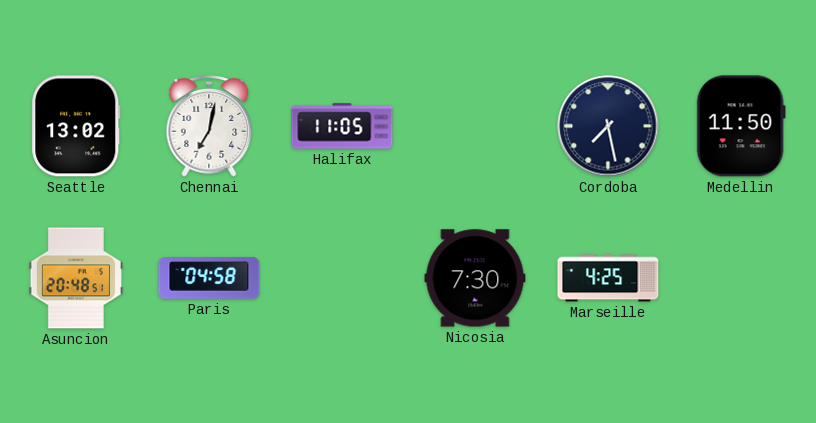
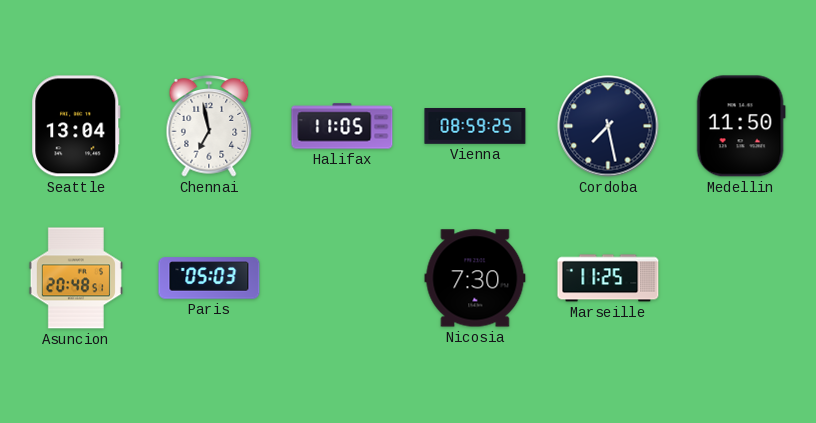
Seattle: 13:02 -> 13:04
Chennai: 7:02 -> 6:58
Vienna: none -> 08:59
Paris: 04:58 -> 05:03
Marseille: 4:25 -> 11:25
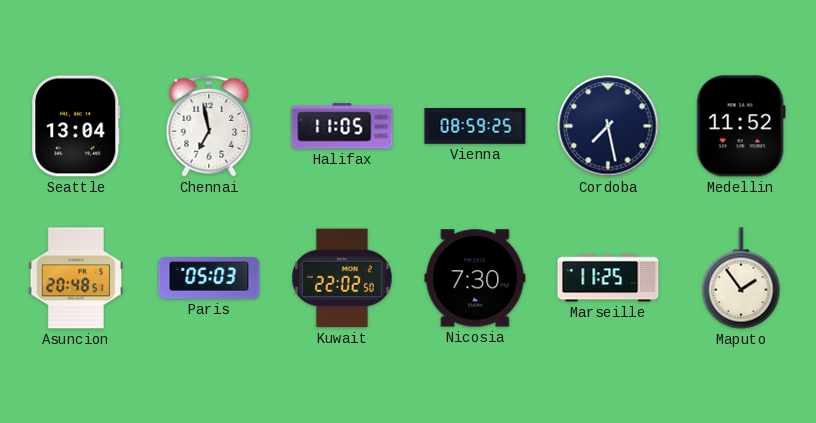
Medellin: 11:50 -> 11:52
Kuwait: none -> 22:02
Maputo: none -> 1:54
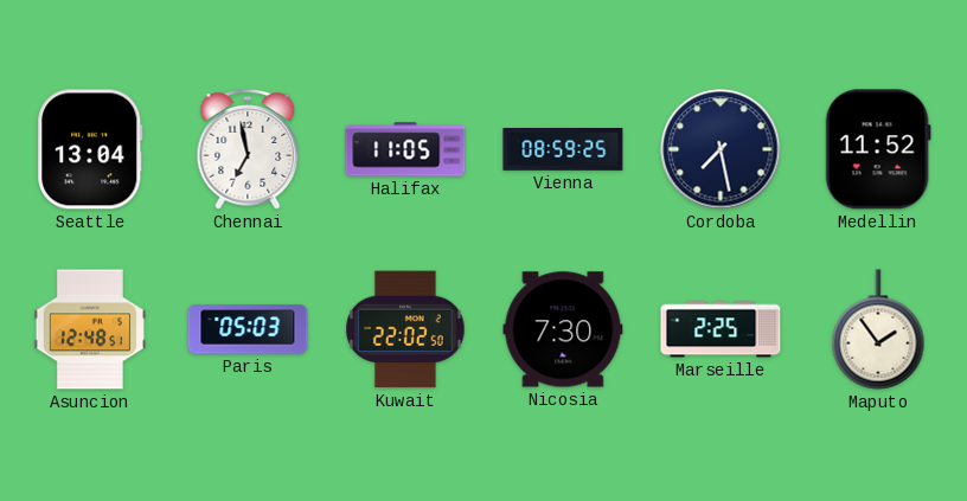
Asuncion: 20:48 -> 12:48
Marseille: 11:25 -> 2:25
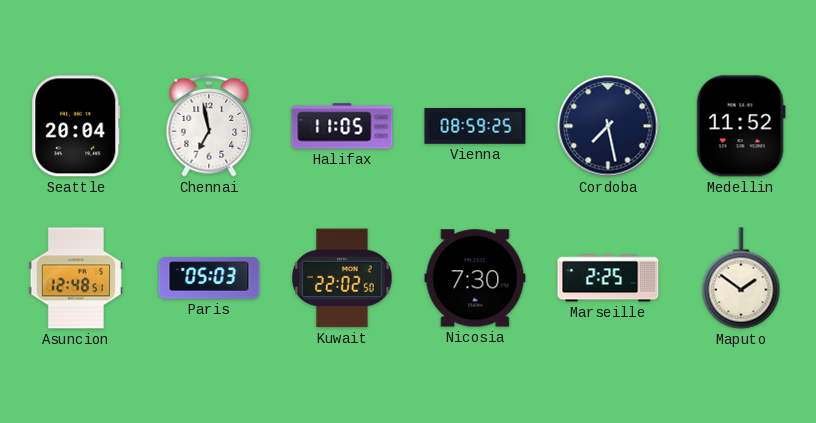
Seattle: 13:04 -> 20:04
Maputo: 1:54 -> 1:51
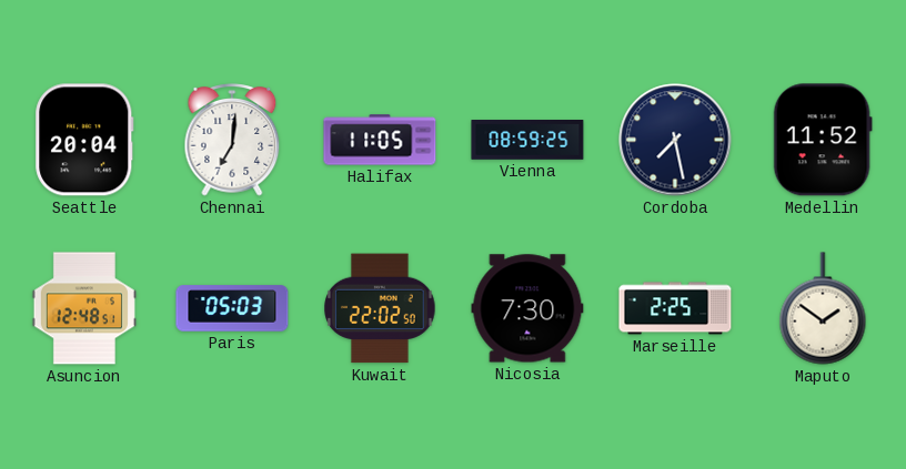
Chennai: 6:58 -> 7:01
